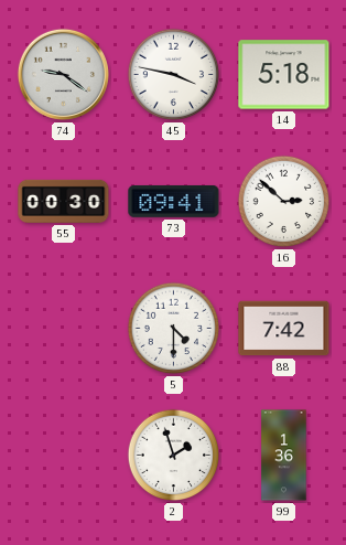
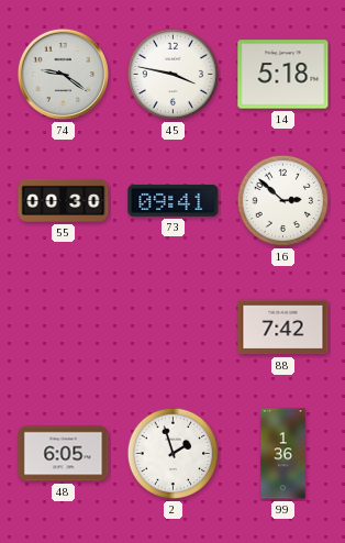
5: 4:30 -> none
48: none -> 6:05
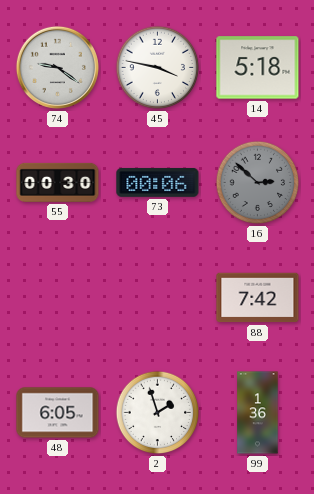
73: 09:41 -> 00:06
16 dial: white -> grey
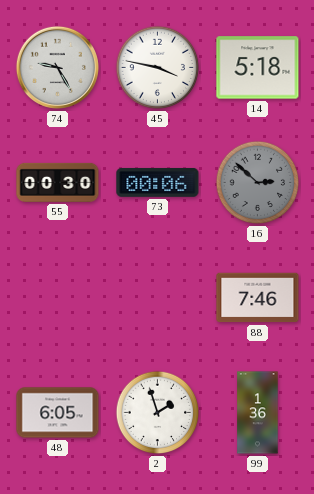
74: 9:21 -> 9:25
88: 7:42 -> 7:46
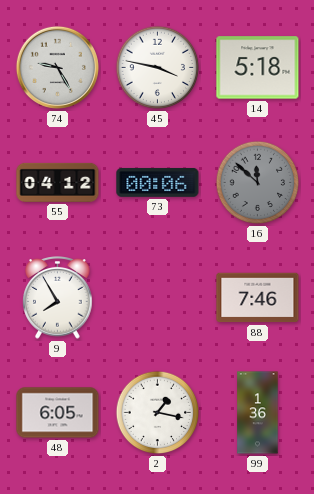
55: 00:30 -> 04:12
16: 2:52 -> 11:52
9: none -> 7:55
2: 1:57 -> 1:17
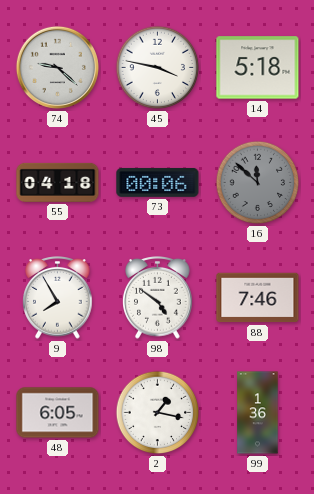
74: 9:25 -> 9:22
55: 04:12 -> 04:18
98: none -> 4:51
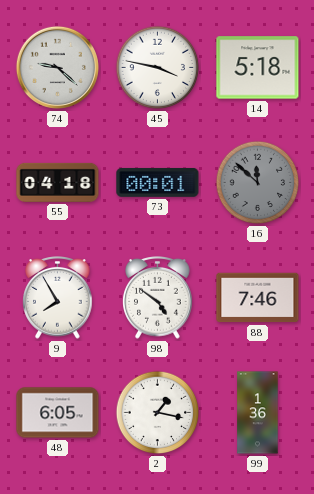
73: 00:06 -> 00:01
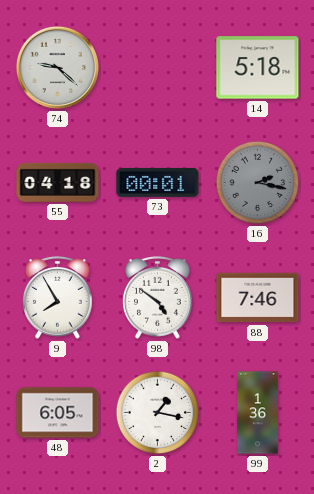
45: 3:47 -> none
16: 11:52 -> 2:17
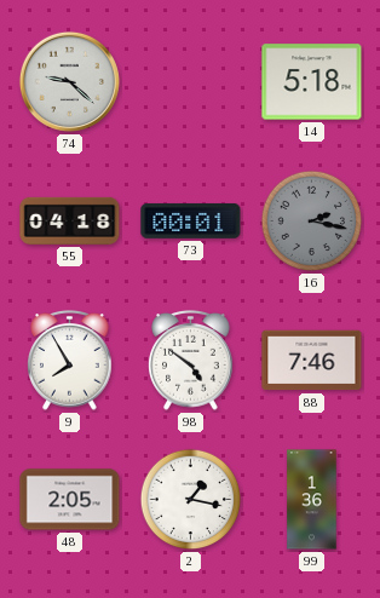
48: 6:05 -> 2:05
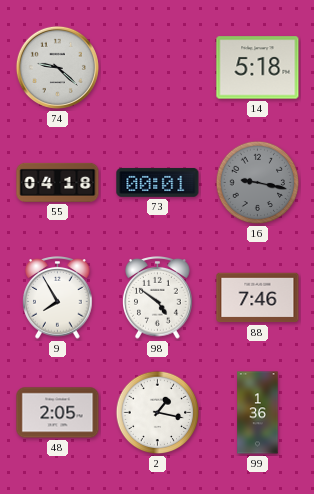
16: 2:17 -> 9:17
